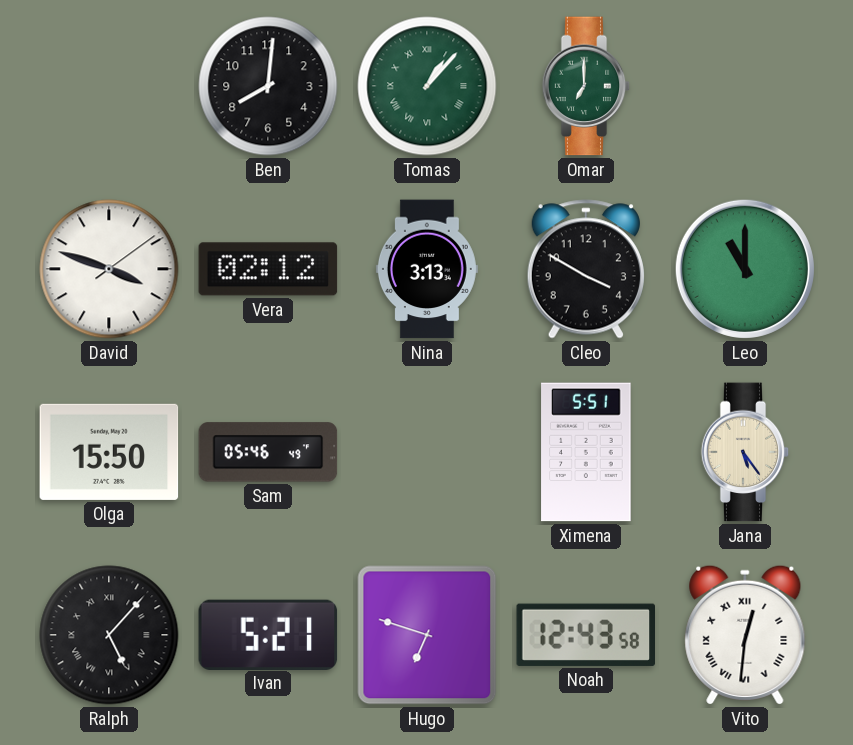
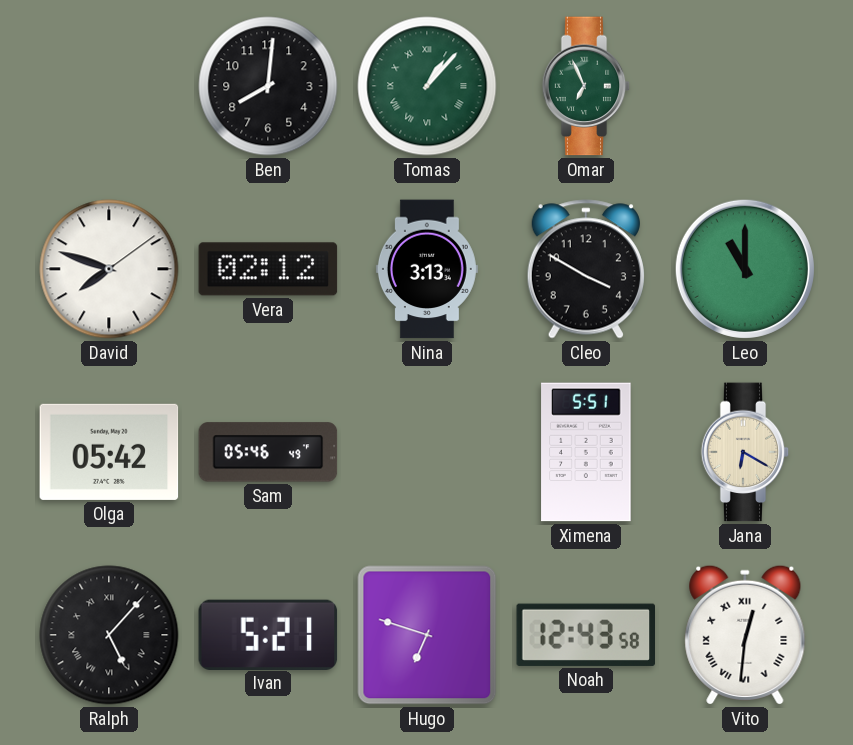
Omar: 7:00 -> 6:56
David: 3:48 -> 7:48
Olga: 15:50 -> 05:42
Jana: 5:24 -> 6:20
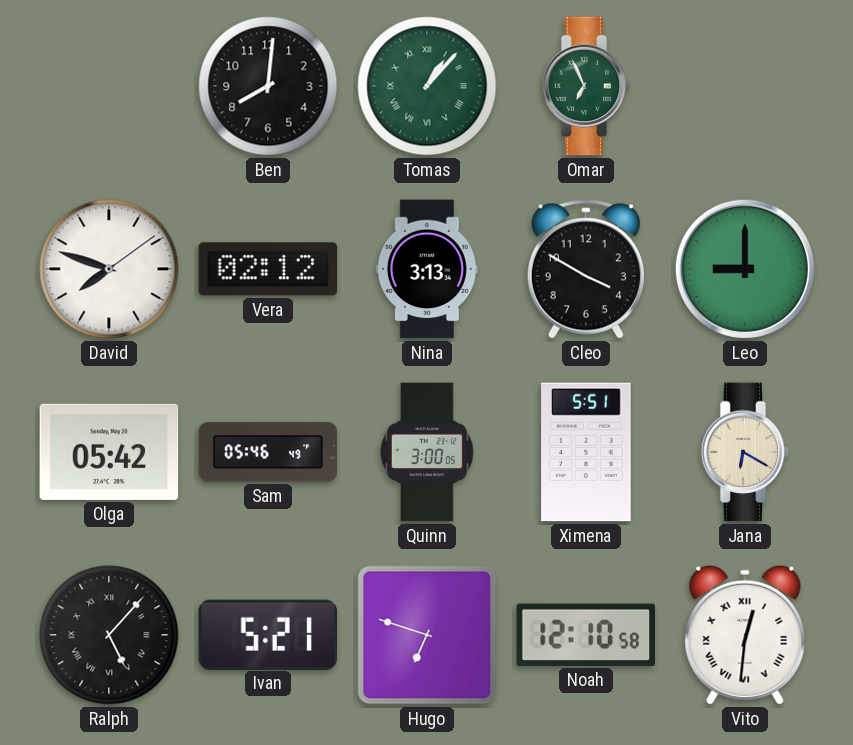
Leo: 11:00 -> 9:00
Quinn: none -> 3:00
Noah: 12:43 -> 12:10
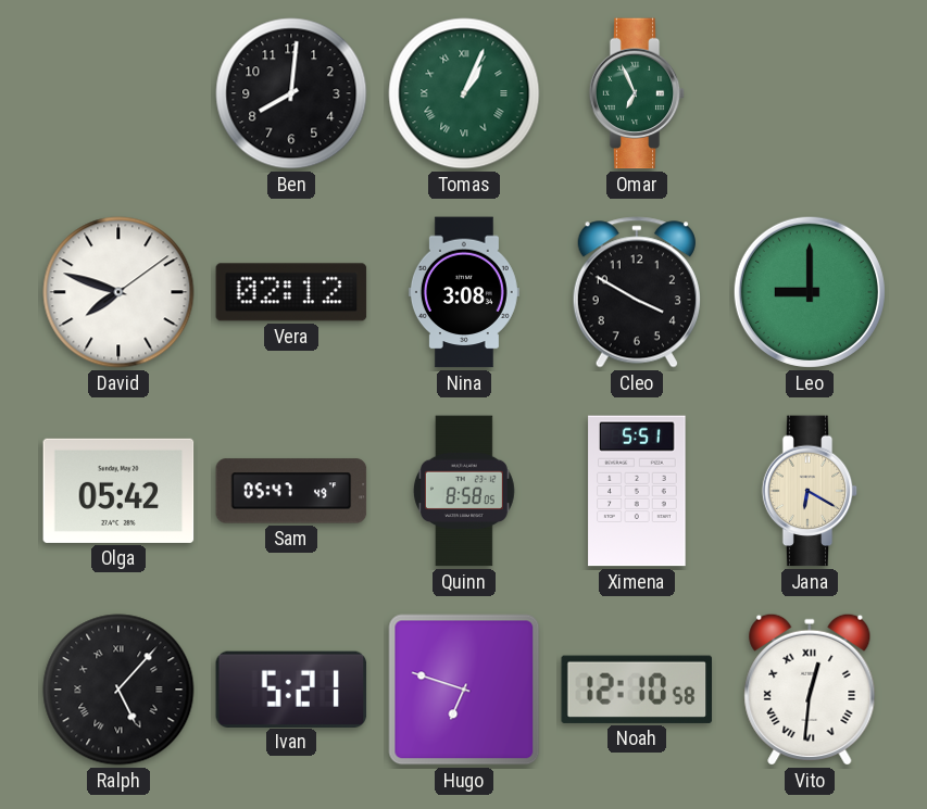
Tomas: 1:07 -> 1:04
Nina: 3:13 -> 3:08
Sam: 05:46 -> 05:47
Quinn: 3:00 -> 8:58
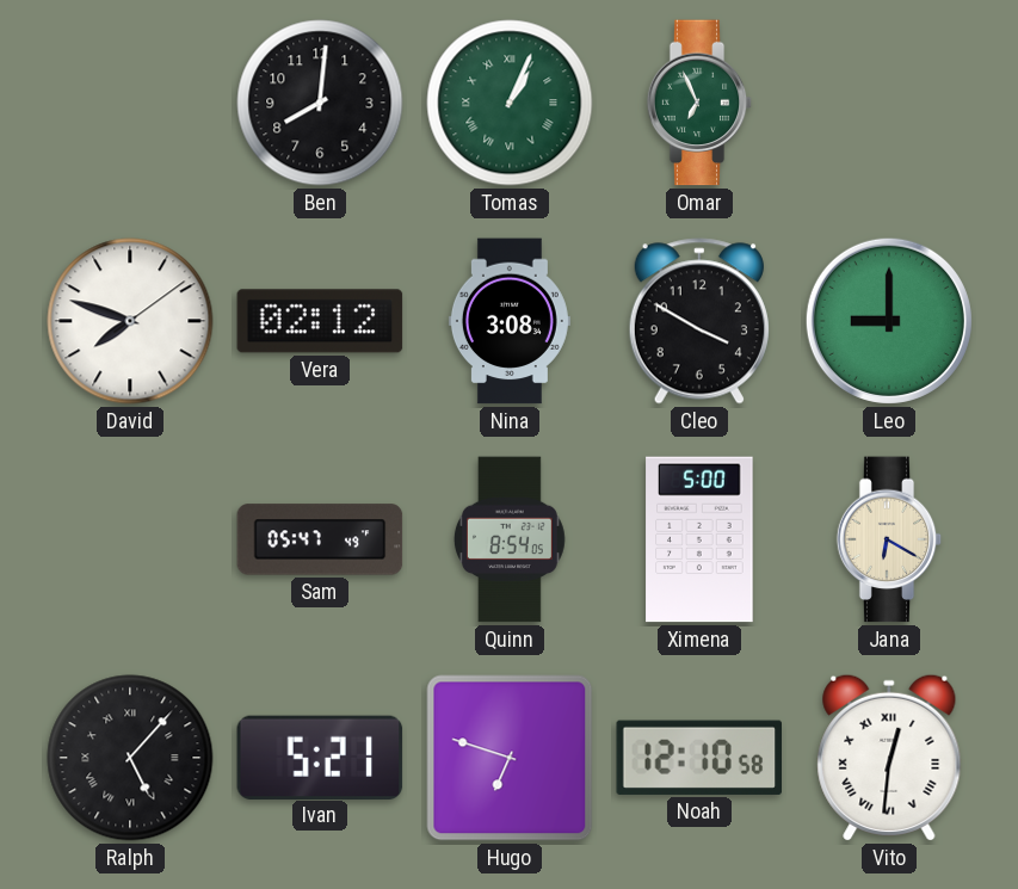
Olga: 05:42 -> none
Quinn: 8:58 -> 8:54
Ximena: 5:51 -> 5:00
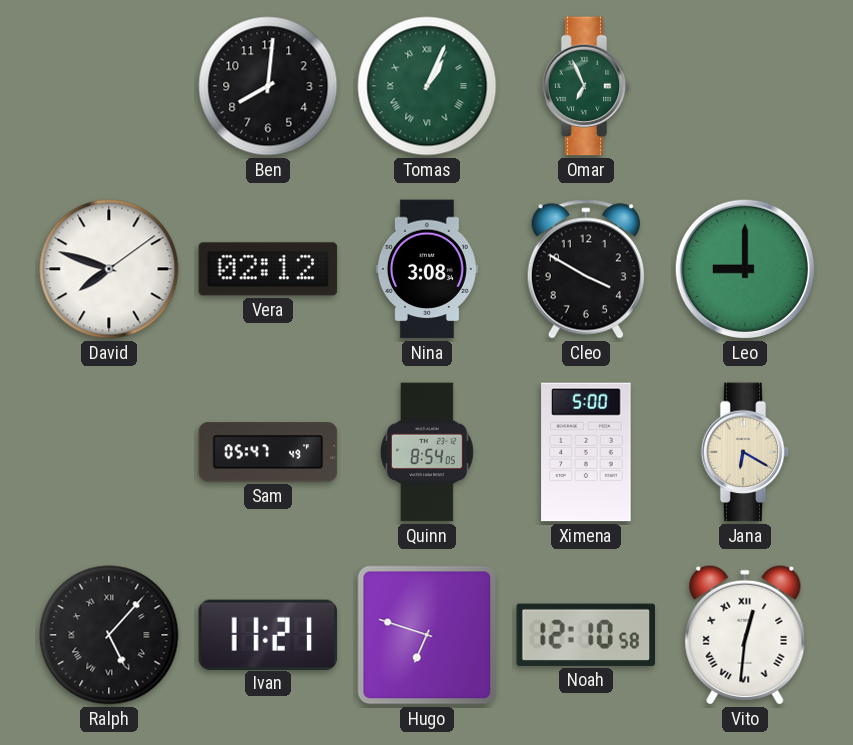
Ivan: 5:21 -> 11:21
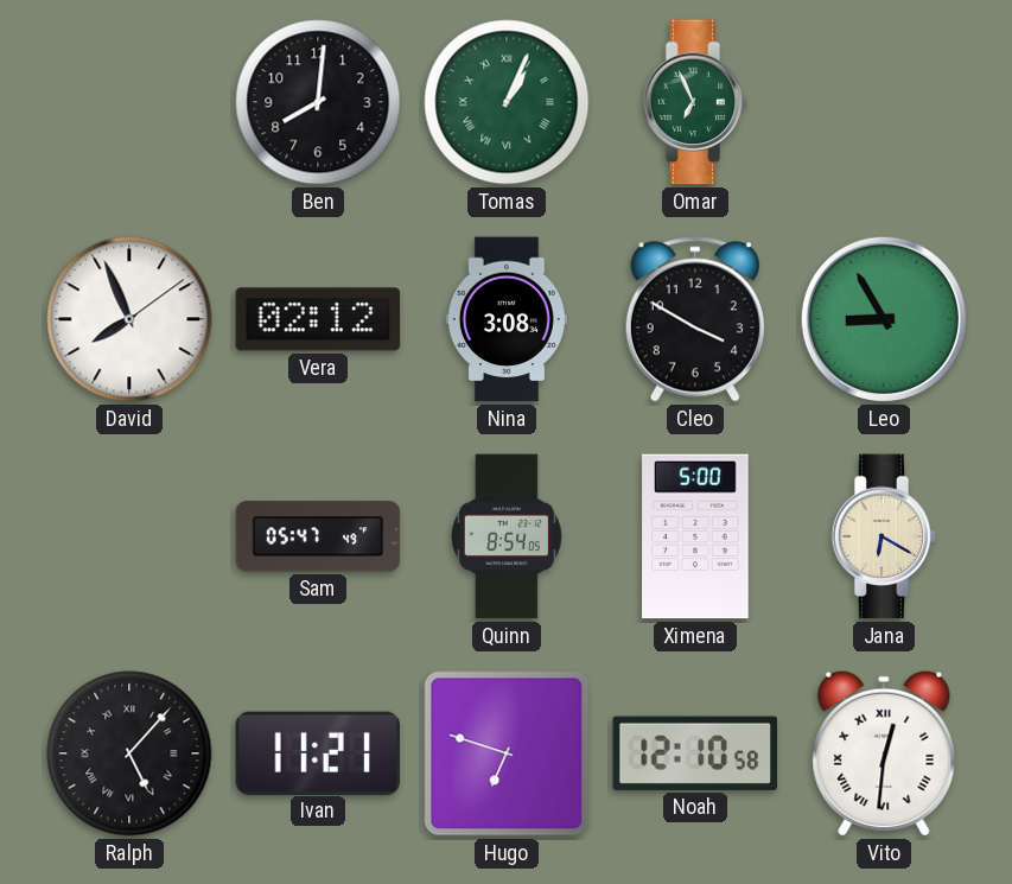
David: 7:48 -> 7:56
Leo: 9:00 -> 8:55
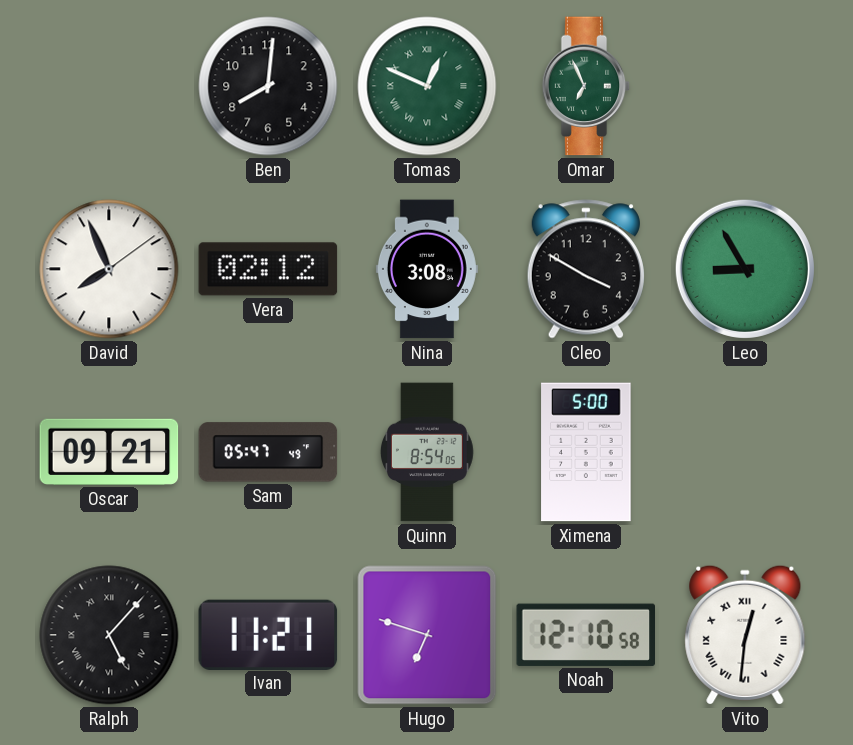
Tomas: 1:04 -> 12:49
Oscar: none -> 09:21
Jana: 6:20 -> none
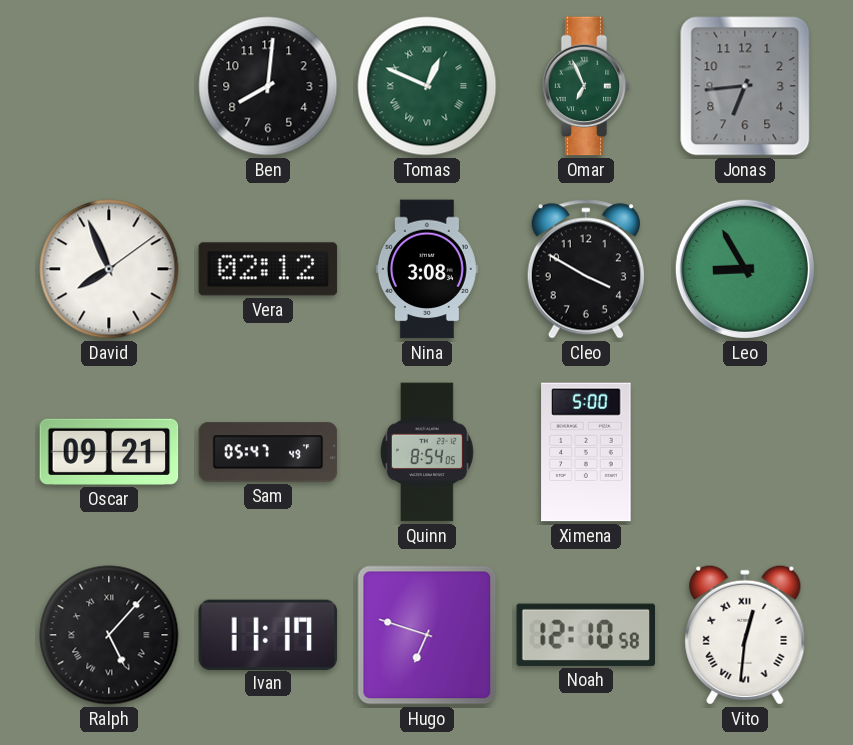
Jonas: none -> 6:44
Ivan: 11:21 -> 11:17
